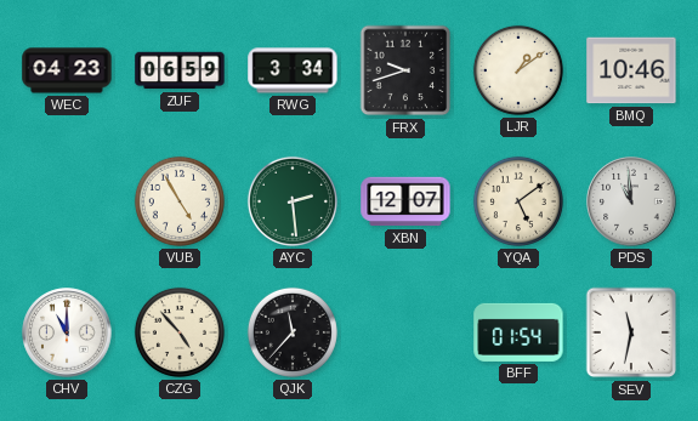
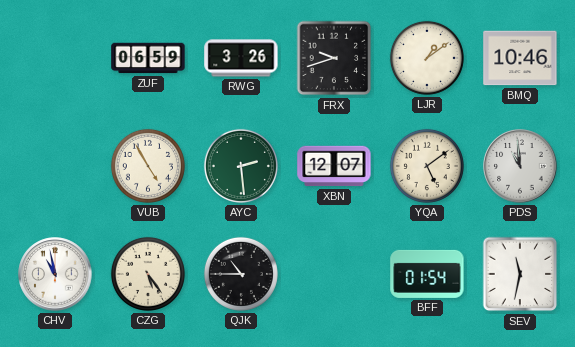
WEC: 04:23 -> none
RWG: 3:34 -> 3:26
CHV: 11:00 -> 10:58
CZG: 4:53 -> 5:24
QJK: 11:37 -> 10:45
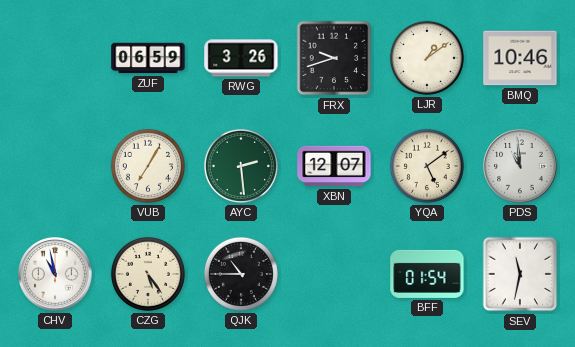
VUB: 4:55 -> 7:05
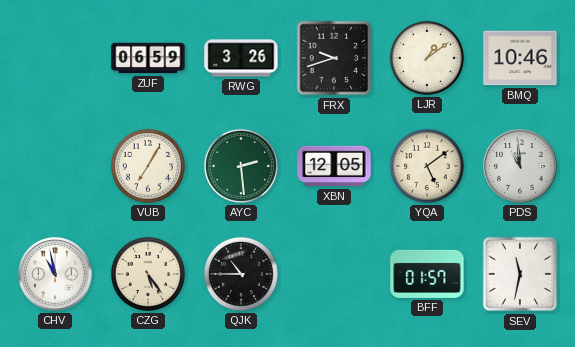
XBN: 12:07 -> 12:05
BFF: 01:54 -> 01:57
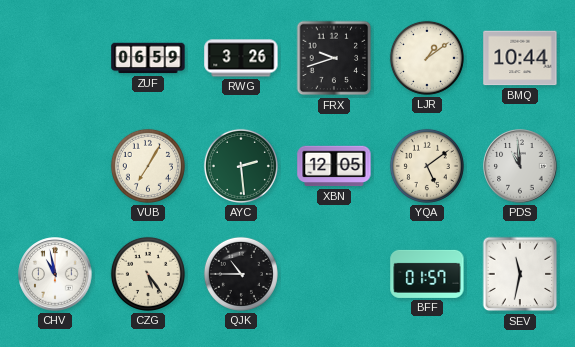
BMQ: 10:46 -> 10:44
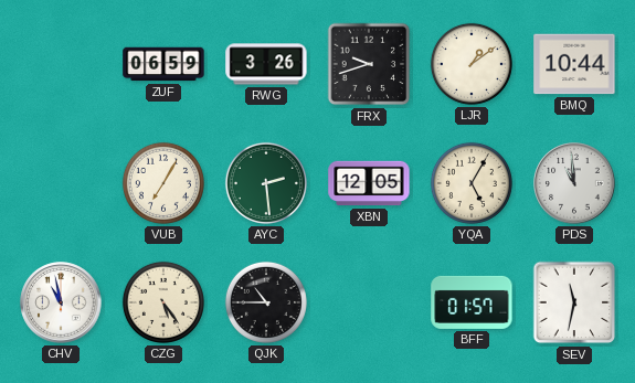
YQA: 5:09 -> 5:05
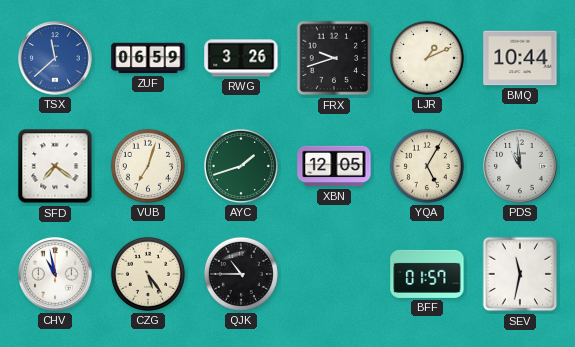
TSX: none -> 11:38
LJR: 1:09 -> 1:11
SFD: none -> 7:21
VUB: 7:05 -> 7:03
AYC: 2:29 -> 1:42
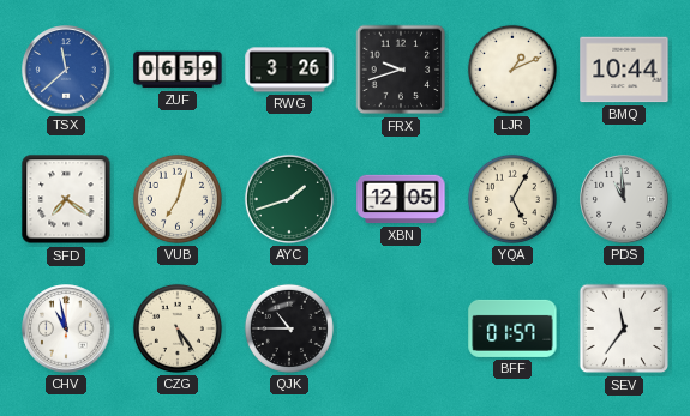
SEV: 11:32 -> 11:36
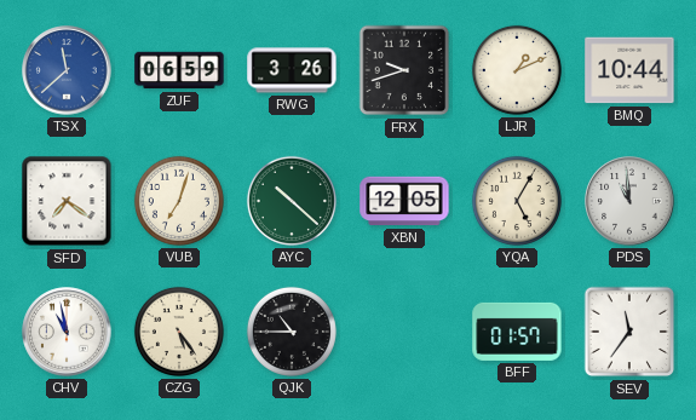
AYC: 1:42 -> 10:22
